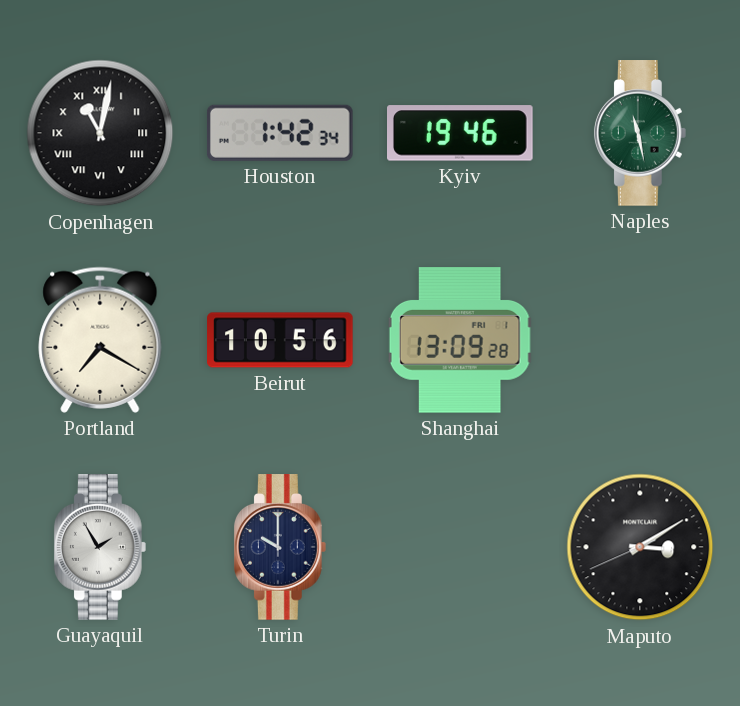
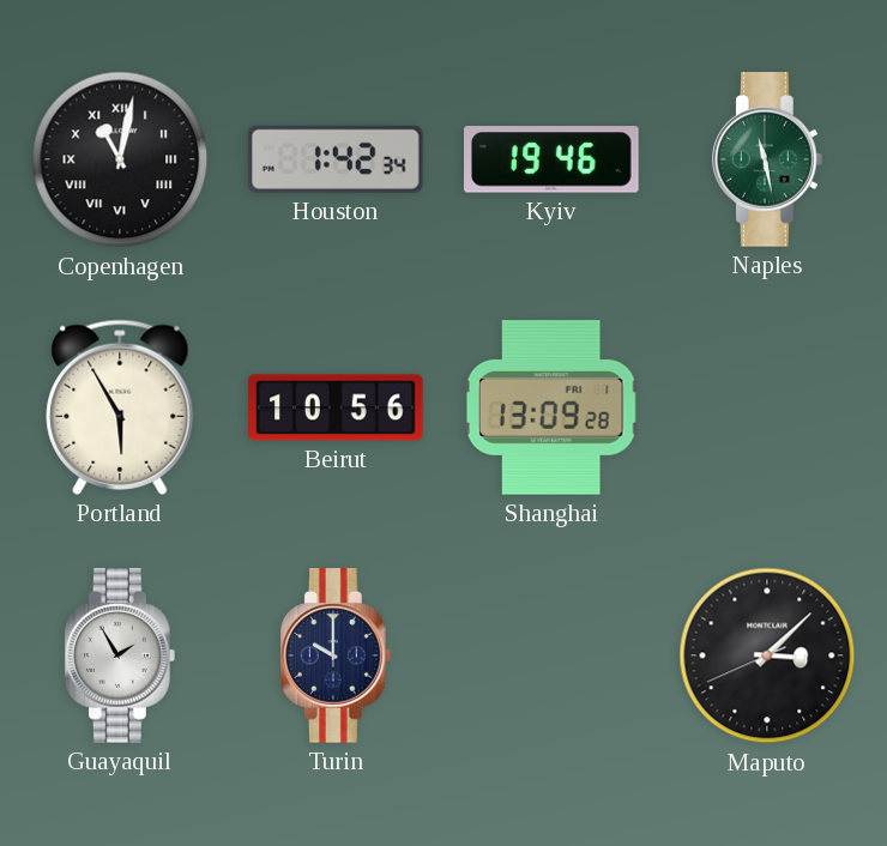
Portland: 7:20 -> 5:55
Maputo: 3:09 -> 3:07
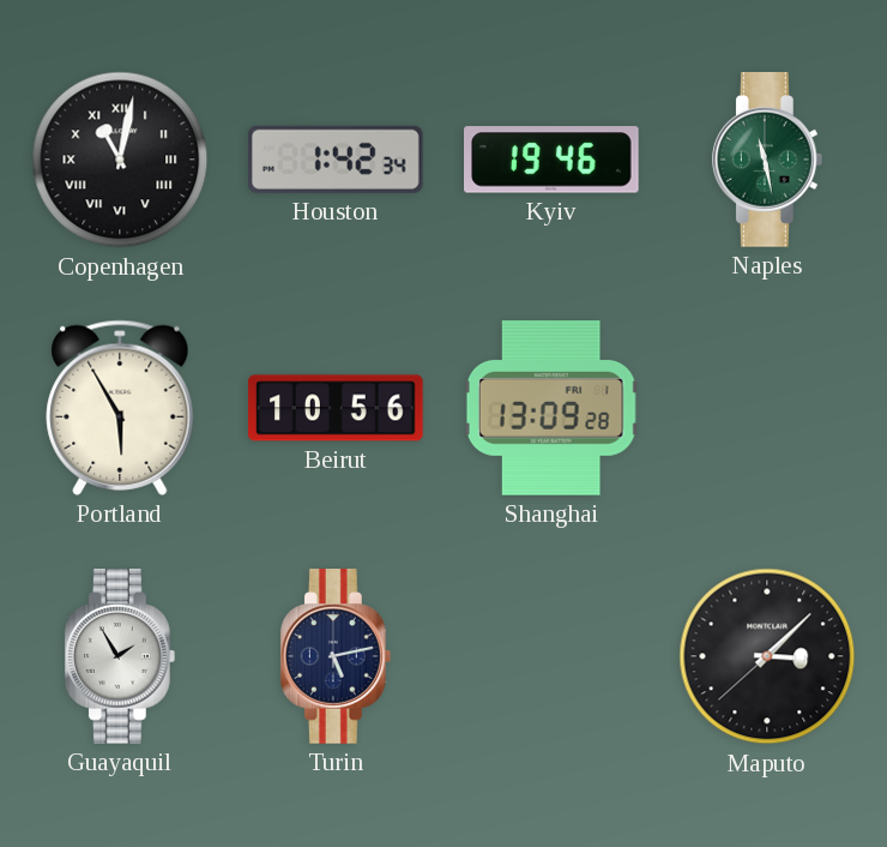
Turin: 10:00 -> 5:13
Maputo: 3:07:41 -> 3:07:38
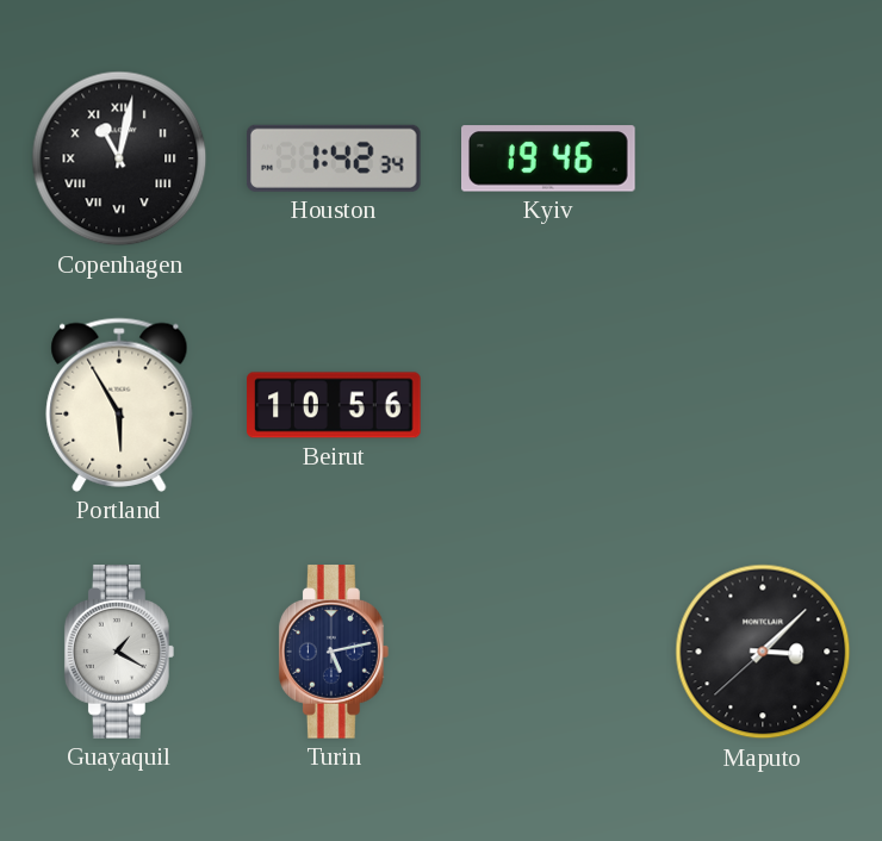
Naples: 11:28 -> none
Shanghai: 13:09 -> none
Guayaquil: 1:55 -> 1:20
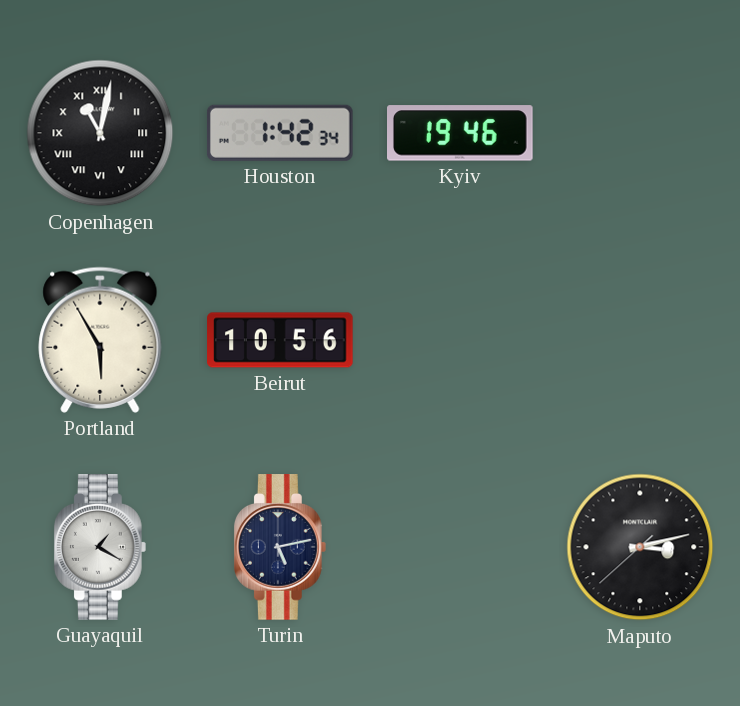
Maputo: 3:07 -> 3:12
